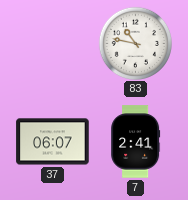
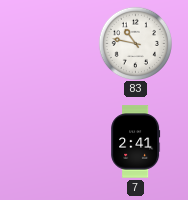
37: 06:07 -> none
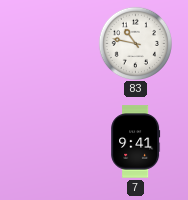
7: 2:41 -> 9:41
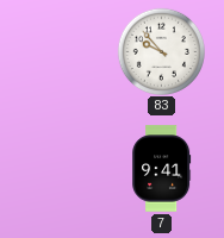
83: 10:47 -> 9:53
